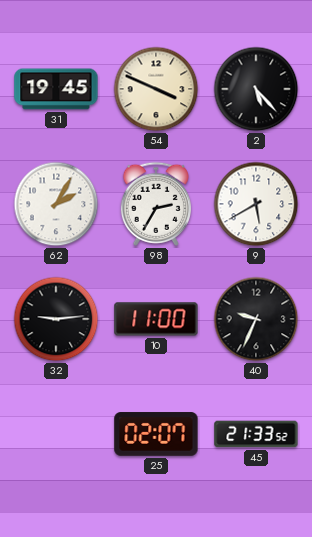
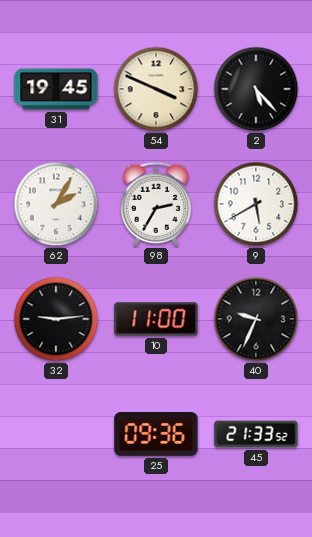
25: 02:07 -> 09:36
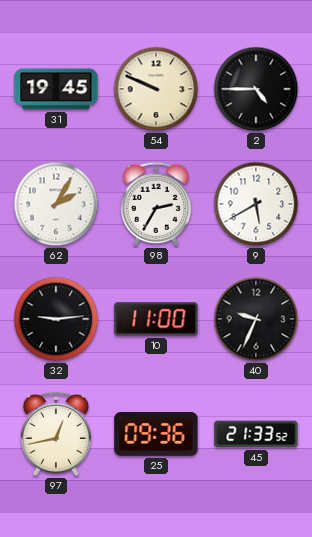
54: 3:49 -> 9:49
2: 5:23 -> 4:45
97: none -> 12:43
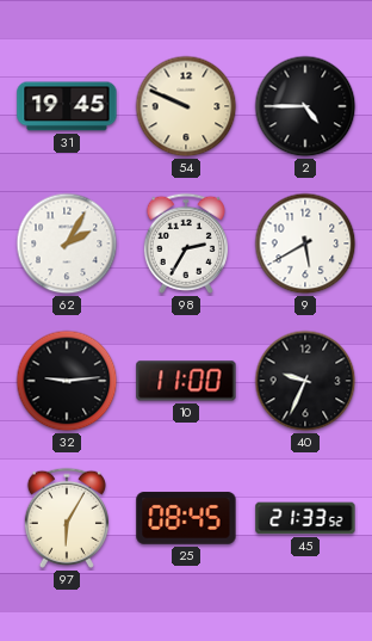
97: 12:43 -> 6:05
25: 09:36 -> 08:45
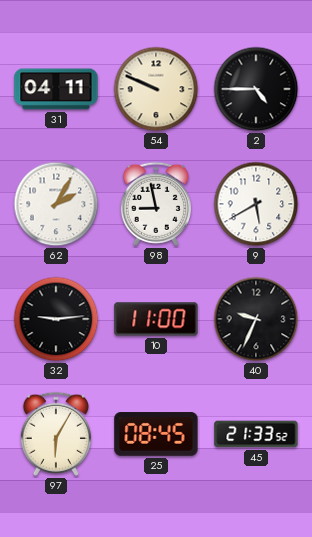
31: 19:45 -> 04:11
98: 2:35 -> 8:58
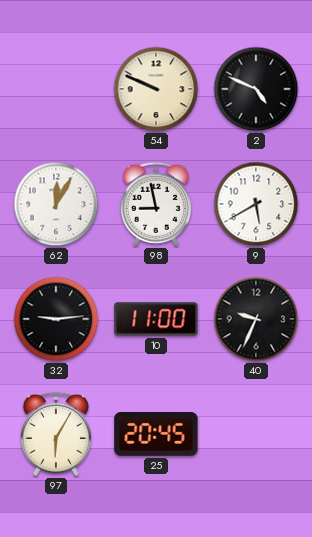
31: 04:11 -> none
2: 4:45 -> 4:49
62: 2:05 -> 12:05
25: 08:45 -> 20:45
45: 21:33 -> none
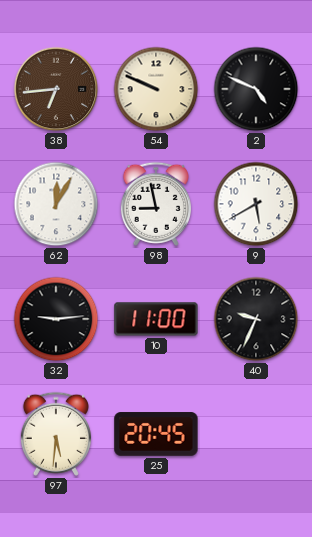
38: none -> 6:44
97: 6:05 -> 5:31
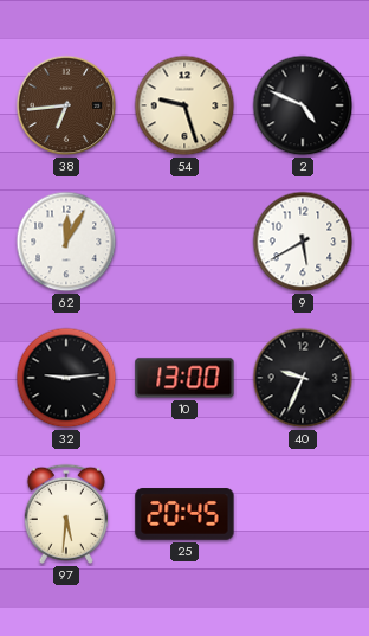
54: 9:49 -> 9:27
98: 8:58 -> none
10: 11:00 -> 13:00
